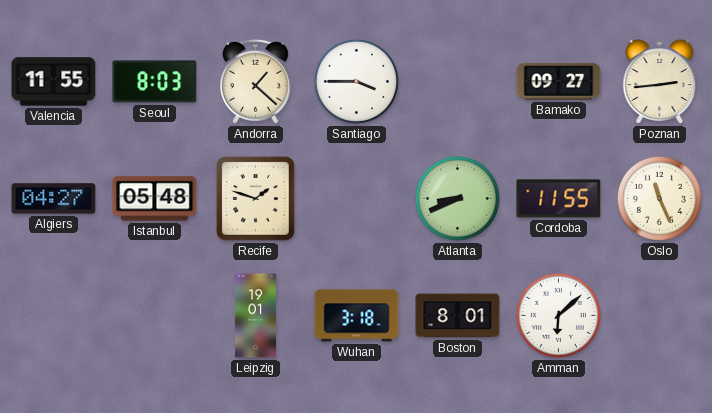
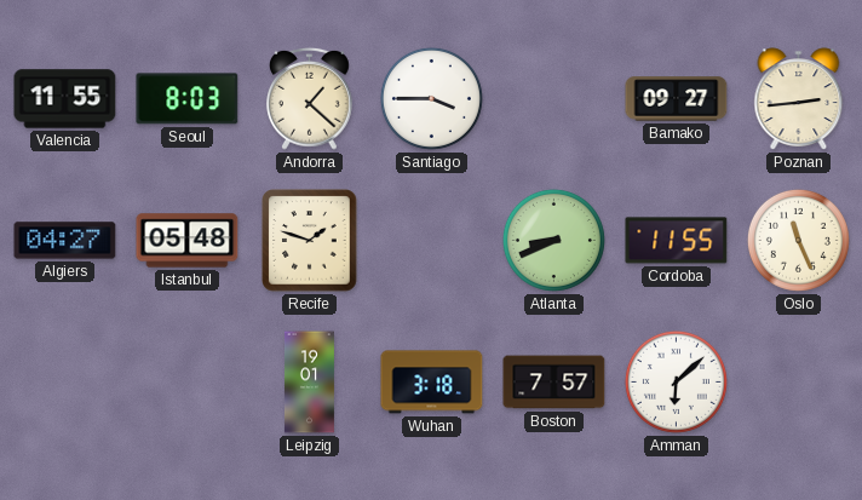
Boston: 8:01 -> 7:57
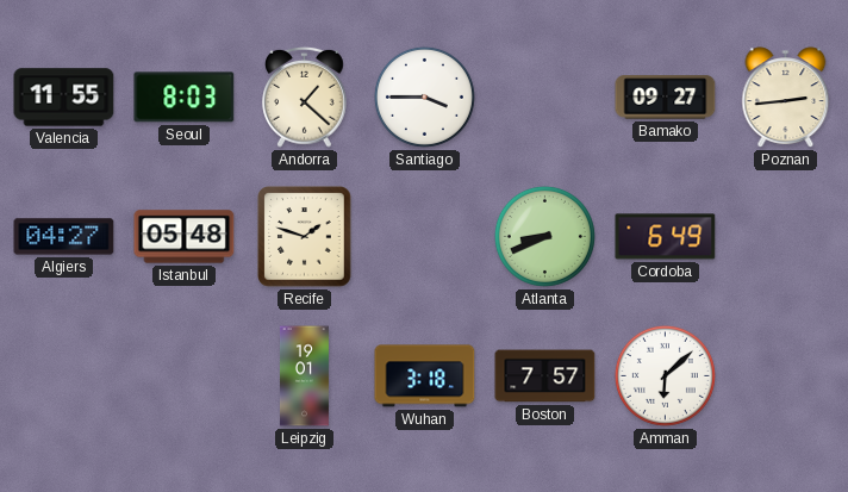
Cordoba: 11:55 -> 6:49
Oslo: 11:26 -> none
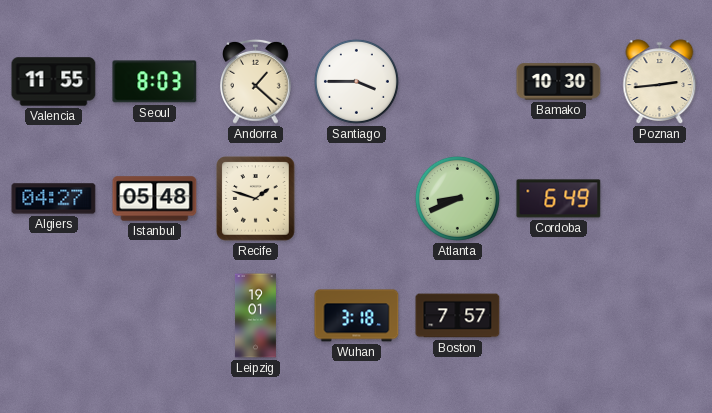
Bamako: 09:27 -> 10:30
Amman: 6:08 -> none
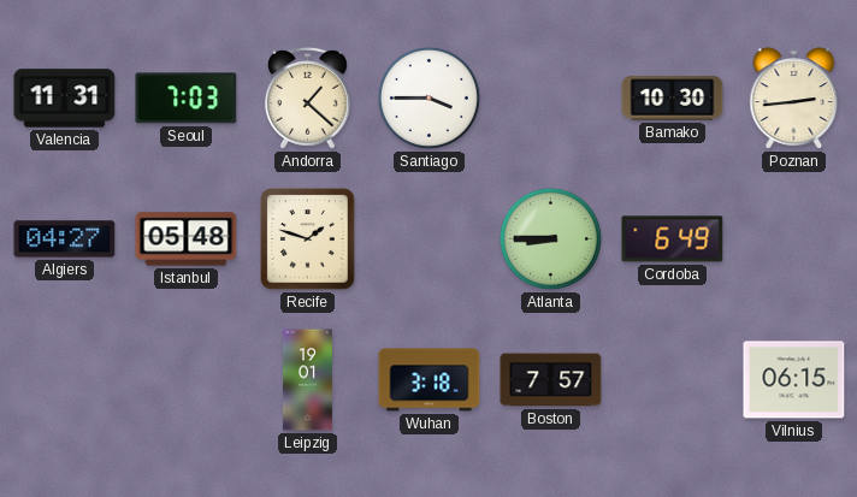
Valencia: 11:55 -> 11:31
Seoul: 8:03 -> 7:03
Atlanta: 8:41 -> 8:45
Vilnius: none -> 06:15
